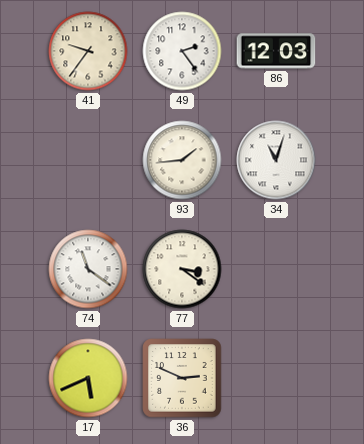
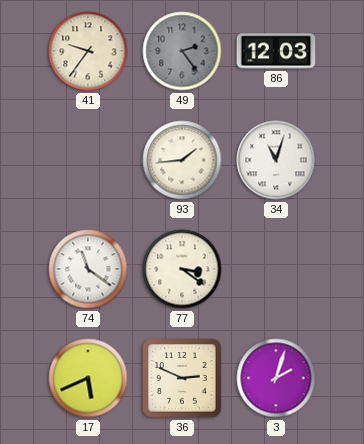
49 dial: white -> grey
3: none -> 2:03
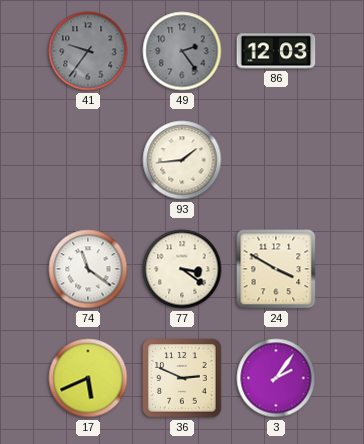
41 dial: cream -> grey
34: 11:03 -> none
24: none -> 3:50
3: 2:03 -> 2:06
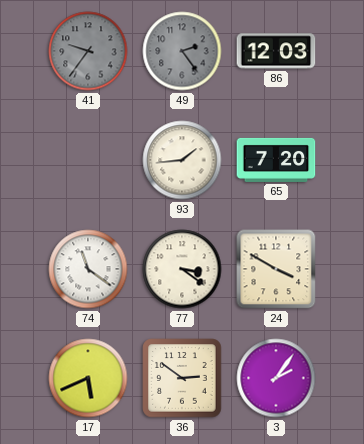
65: none -> 7:20
36: 2:49 -> 2:51
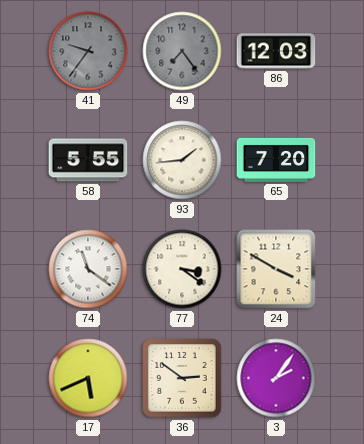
49: 2:24 -> 7:24
58: none -> 5:55
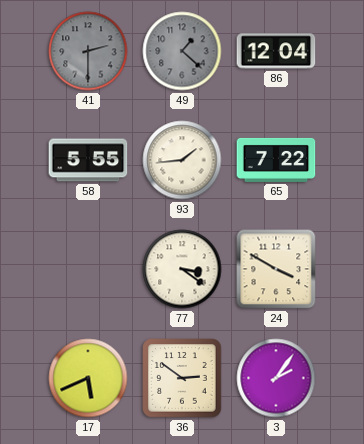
41: 9:36 -> 2:30
49: 7:24 -> 1:22
86: 12:03 -> 12:04
65: 7:20 -> 7:22
74: 11:21 -> none
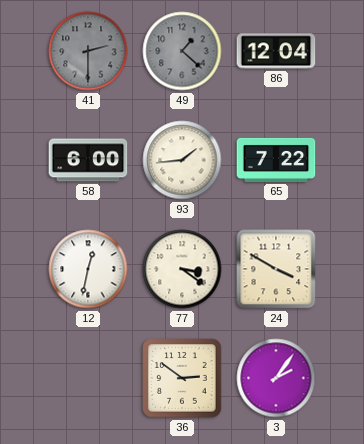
58: 5:55 -> 6:00
12: none -> 12:32
17: 5:41 -> none
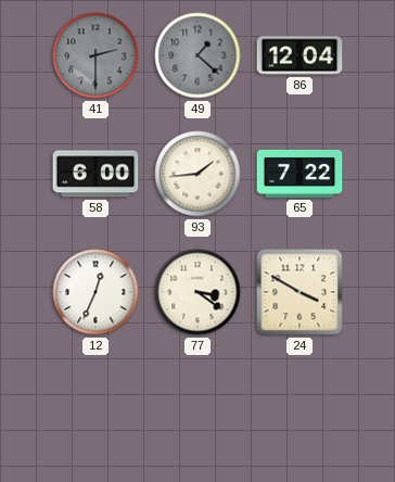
12: 12:32 -> 12:34
36: 2:51 -> none
3: 2:06 -> none
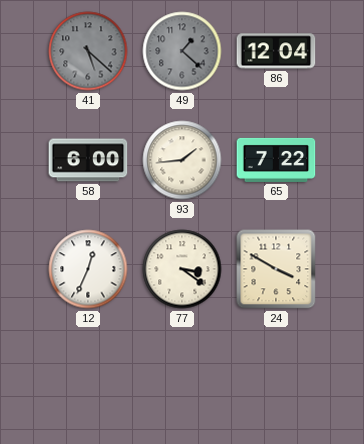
41: 2:30 -> 5:22
